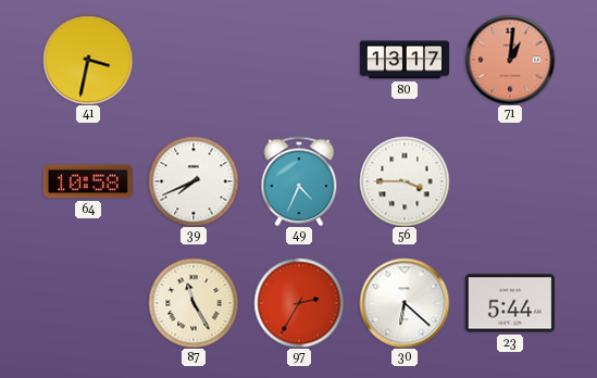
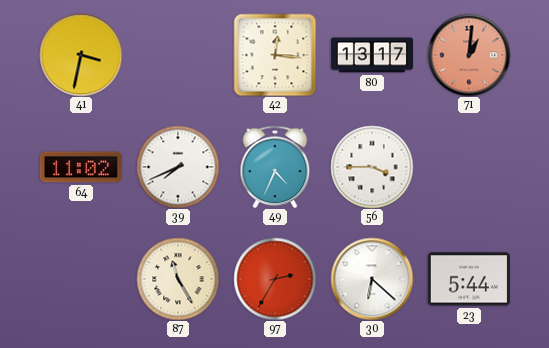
42: none -> 12:16
64: 10:58 -> 11:02
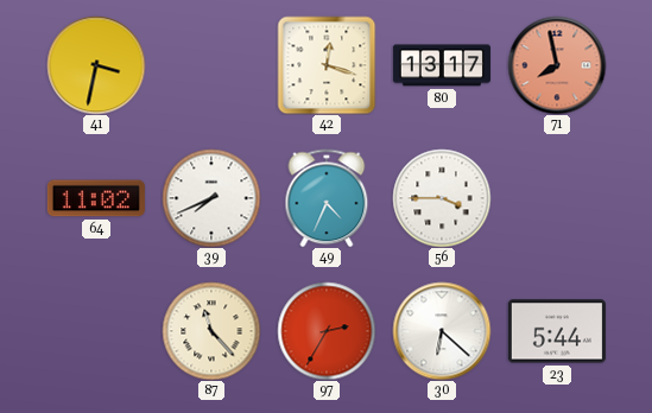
42: 12:16 -> 12:18
71: 1:01 -> 7:58
87: 11:25 -> 11:23
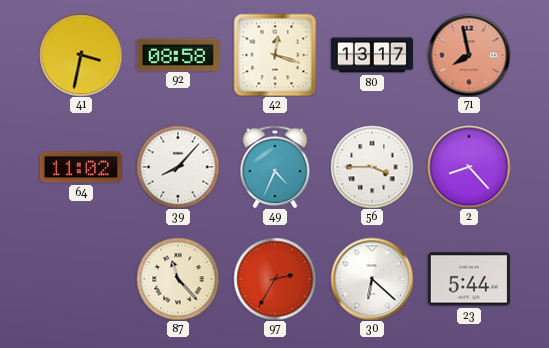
92: none -> 08:58
39: 7:41 -> 8:07
2: none -> 8:23
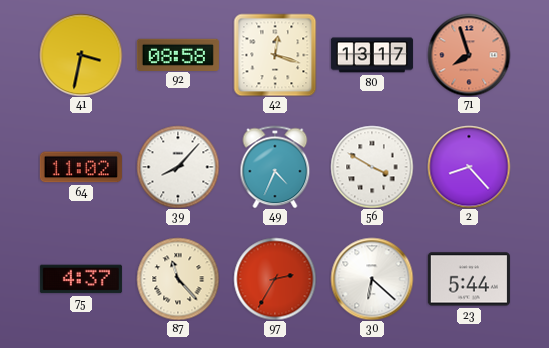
71: 7:58 -> 7:57
56: 3:45 -> 3:50
75: none -> 4:37
